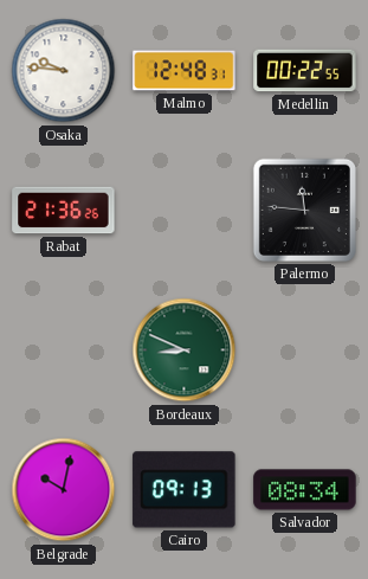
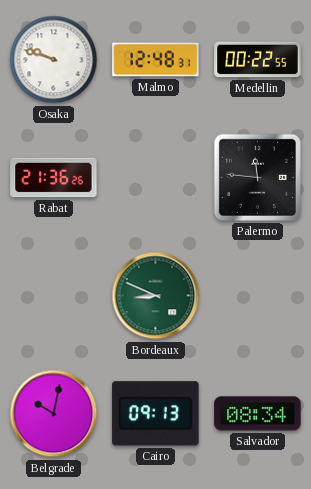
Osaka: 9:46 -> 9:48
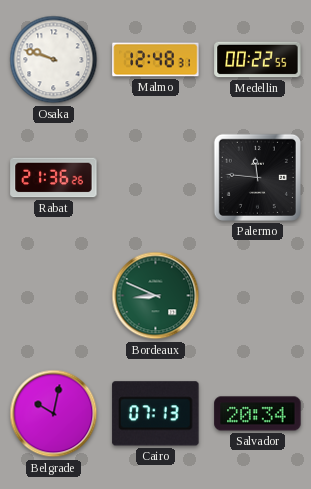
Cairo: 09:13 -> 07:13
Salvador: 08:34 -> 20:34
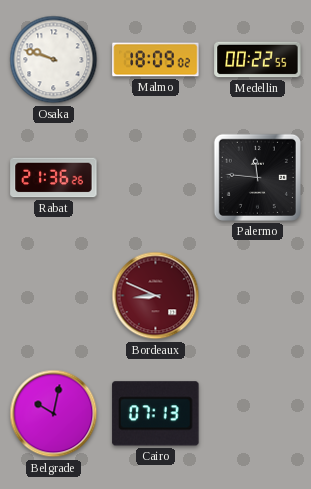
Malmo: 12:48 -> 18:09
Bordeaux dial: green -> burgundy
Salvador: 20:34 -> none
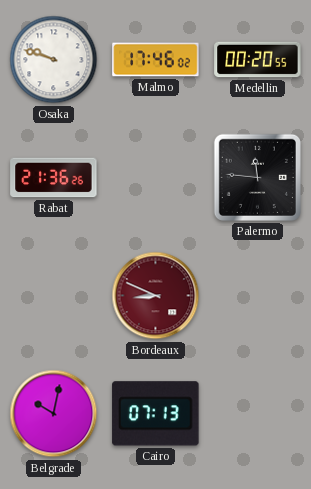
Malmo: 18:09 -> 17:46
Medellin: 00:22 -> 00:20
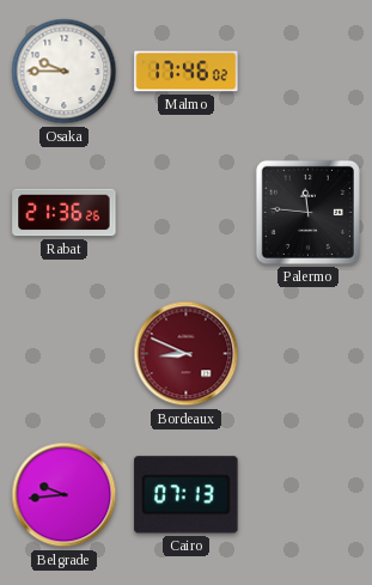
Osaka: 9:48 -> 9:45
Medellin: 00:20 -> none
Belgrade: 10:02 -> 9:44
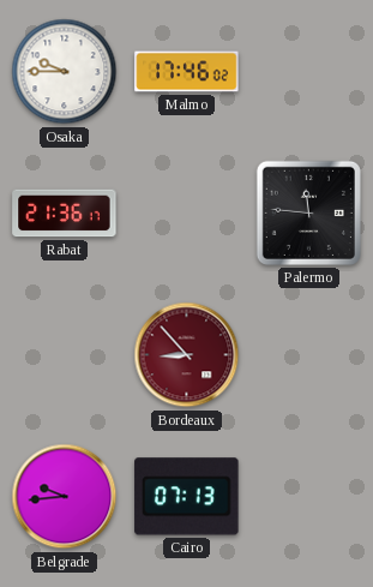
Rabat: 21:36:26 -> 21:36:17
Bordeaux: 8:49 -> 8:53
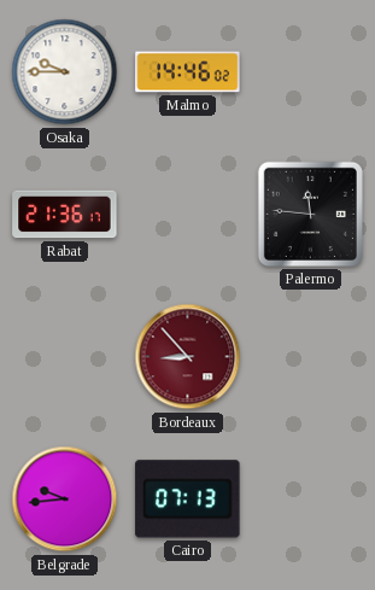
Malmo: 17:46 -> 14:46
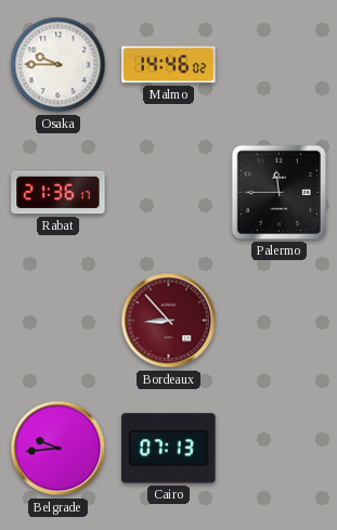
Palermo: 11:46 -> 11:45
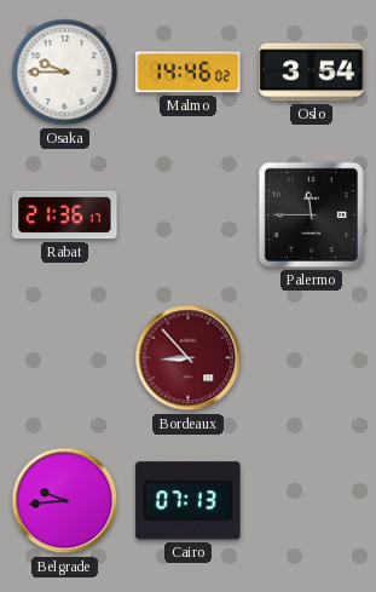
Oslo: none -> 3:54
